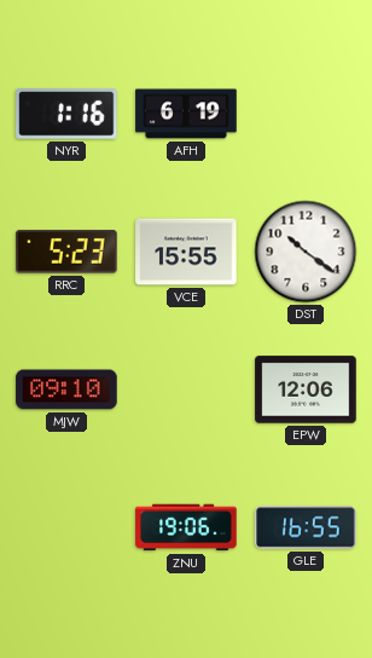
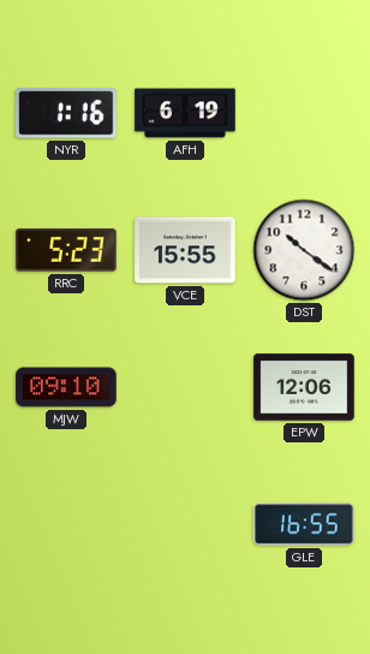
ZNU: 19:06 -> none
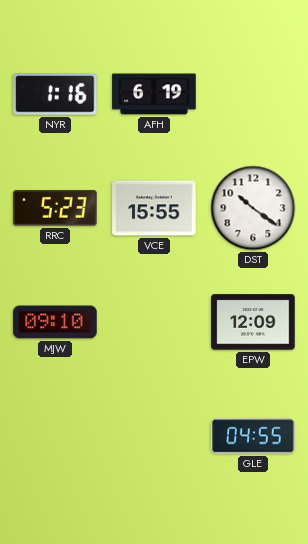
EPW: 12:06 -> 12:09
GLE: 16:55 -> 04:55
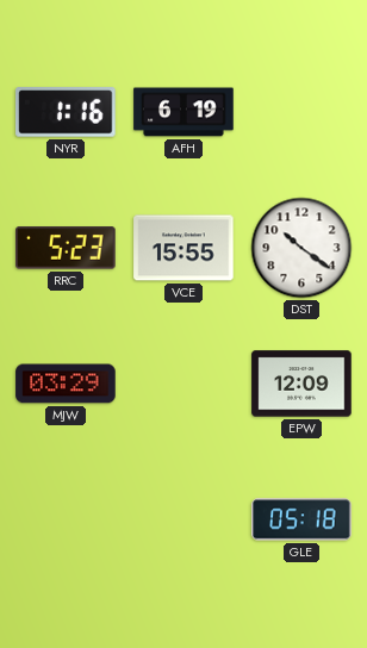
MJW: 09:10 -> 03:29
GLE: 04:55 -> 05:18
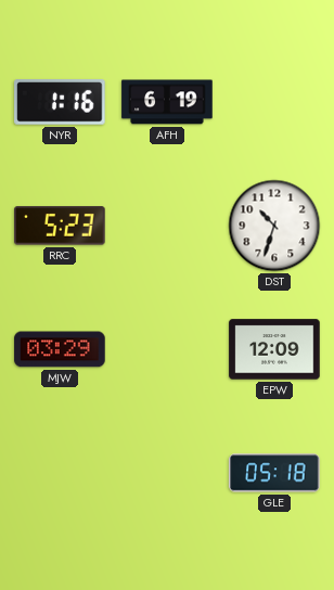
VCE: 15:55 -> none
DST: 10:21 -> 10:33
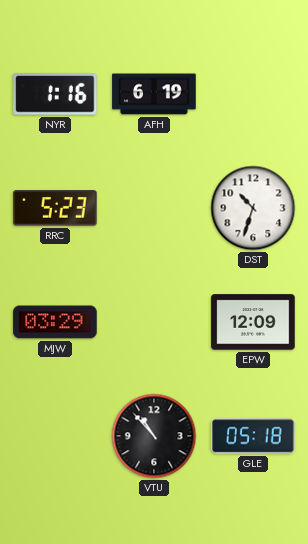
VTU: none -> 10:53
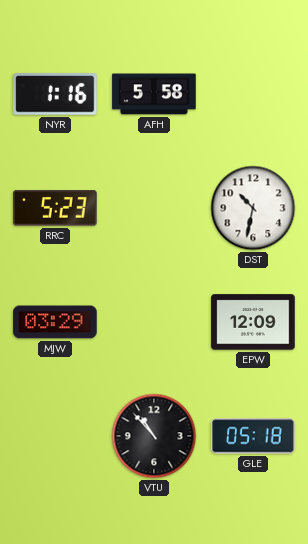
AFH: 6:19 -> 5:58
DST: 10:33 -> 10:32
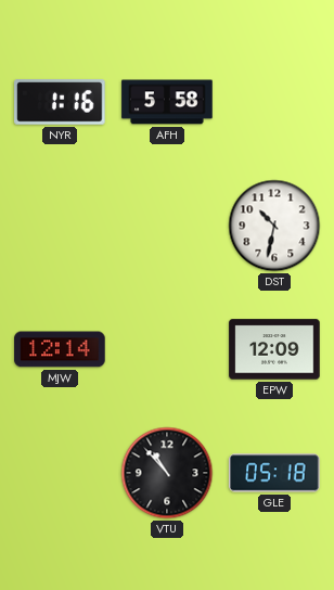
RRC: 5:23 -> none
MJW: 03:29 -> 12:14
